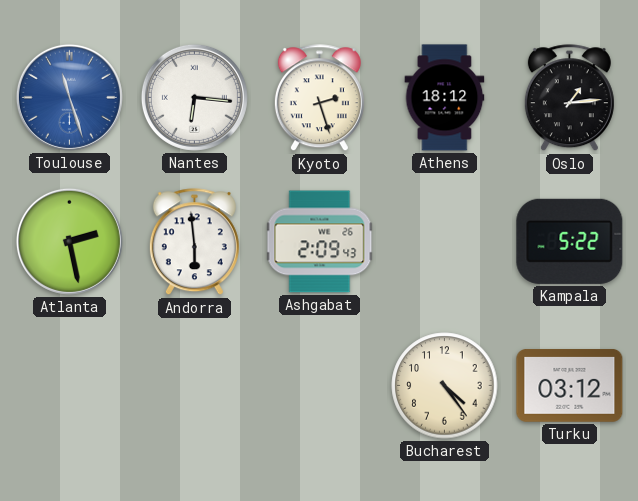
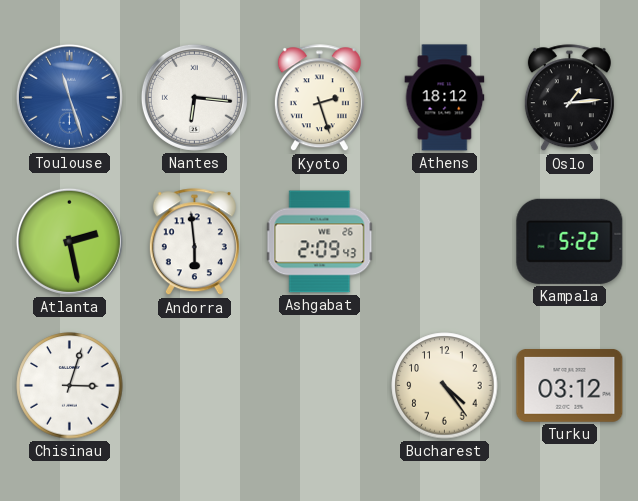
Chisinau: none -> 3:03
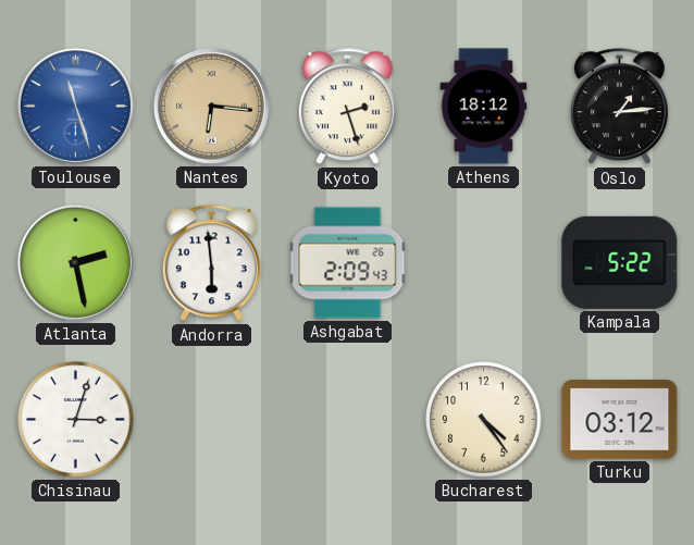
Nantes dial: white -> champagne
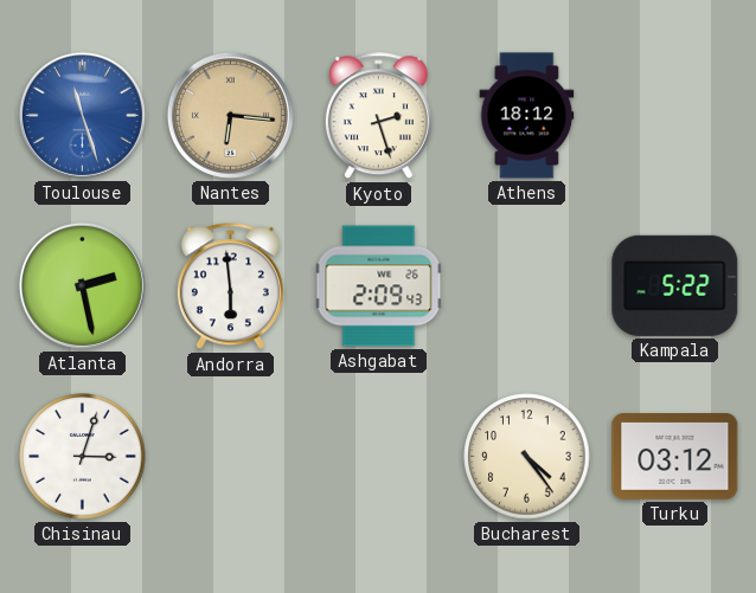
Oslo: 1:14 -> none
